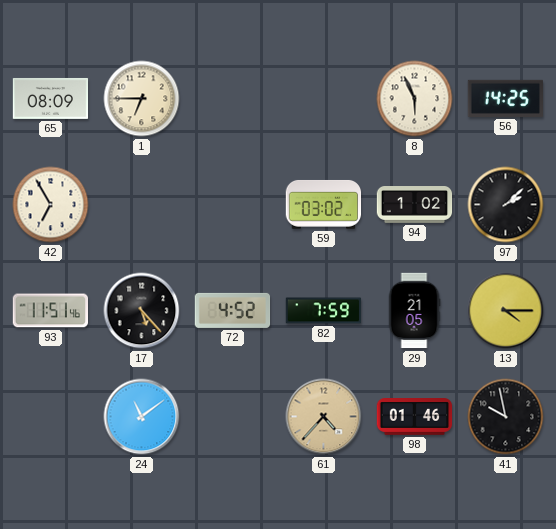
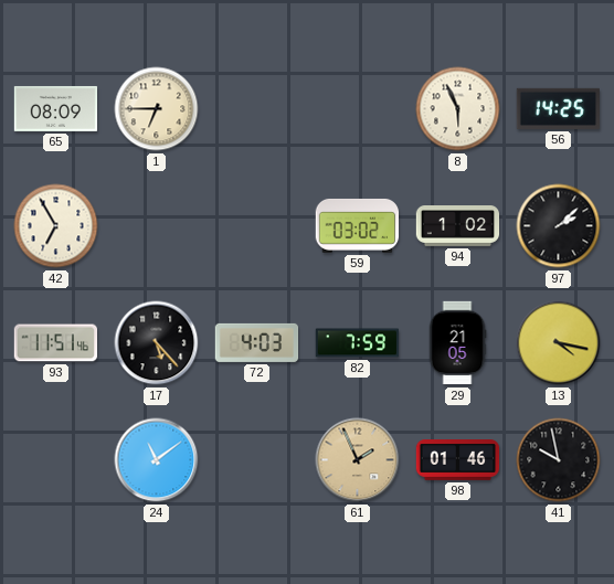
72: 4:52 -> 4:03
13: 4:15 -> 4:17
61: 4:37 -> 1:56
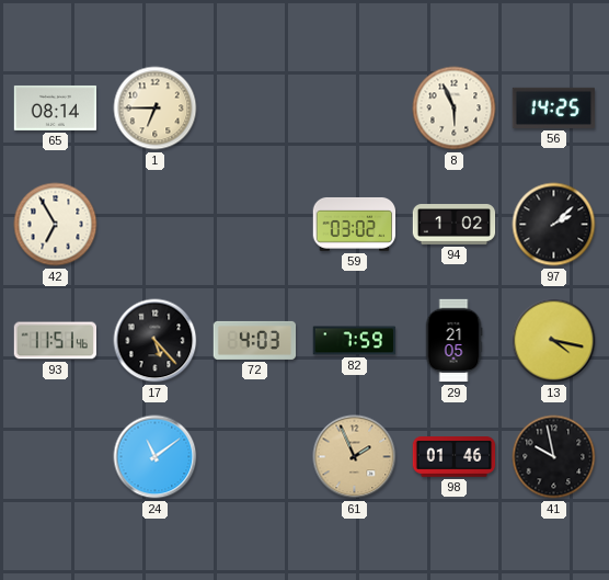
65: 08:09 -> 08:14
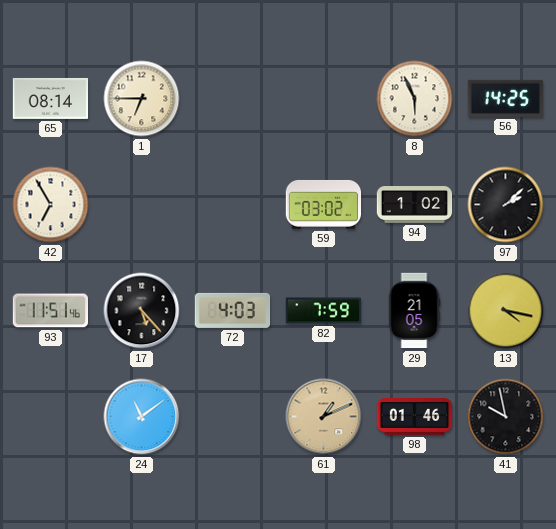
61: 1:56 -> 1:11
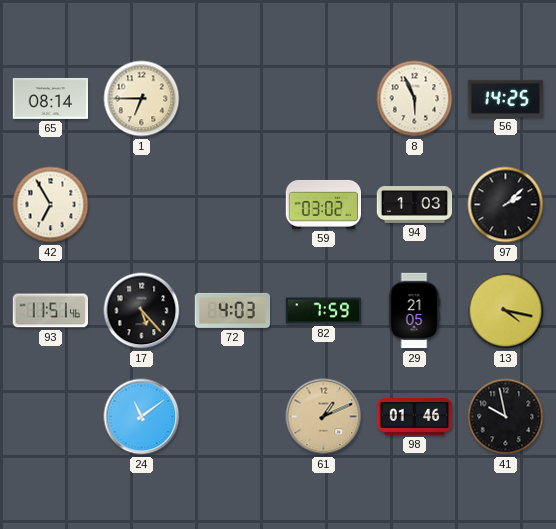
94: 1:02 -> 1:03
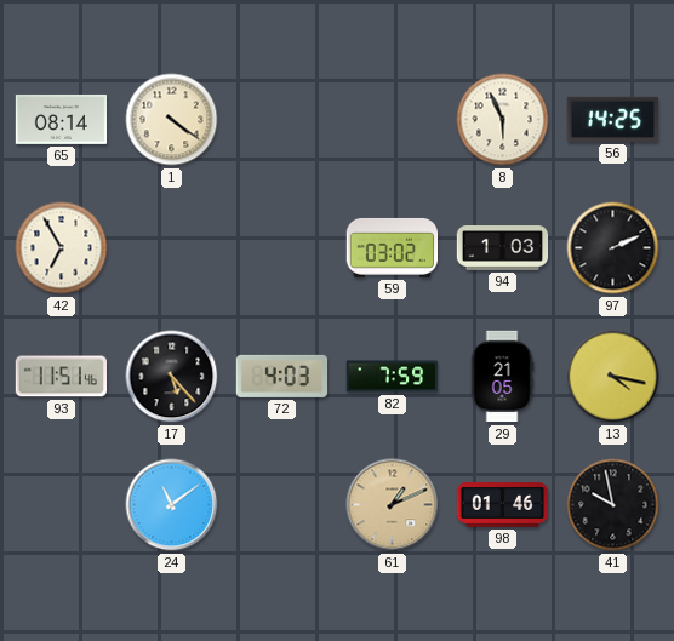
1: 6:45 -> 4:21
97: 2:08 -> 2:11
